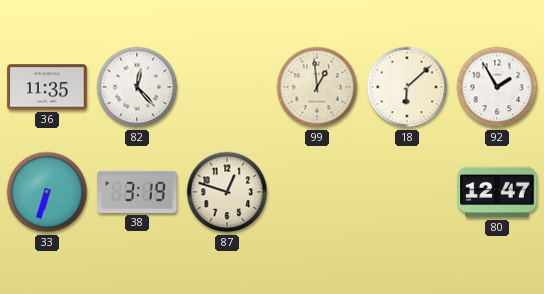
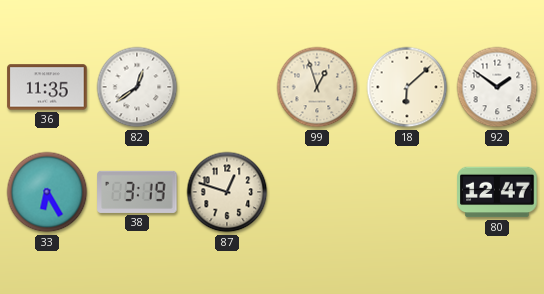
82: 12:23 -> 12:39
99: 12:59 -> 12:57
92: 1:55 -> 1:51
33: 6:33 -> 6:25
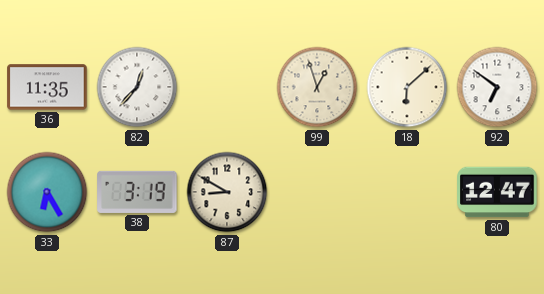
82: 12:39 -> 12:37
92: 1:51 -> 6:51
87: 12:48 -> 8:50
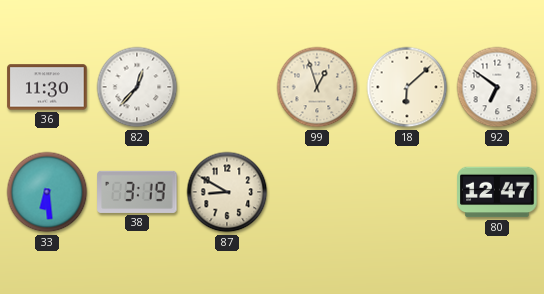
36: 11:35 -> 11:30
33: 6:25 -> 6:29
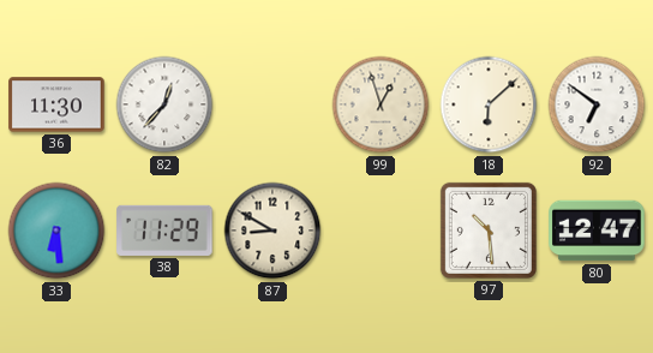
38: 3:19 -> 11:29
97: none -> 10:29
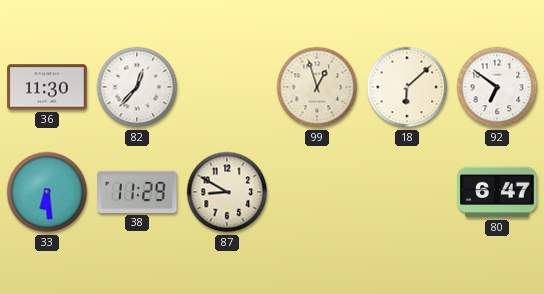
97: 10:29 -> none
80: 12:47 -> 6:47
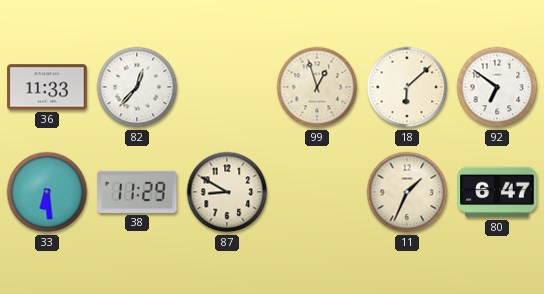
36: 11:30 -> 11:33
11: none -> 1:34
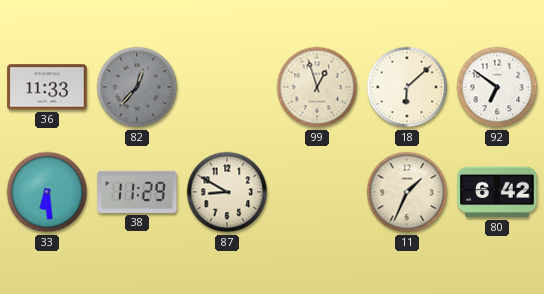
82 dial: white -> grey
80: 6:47 -> 6:42
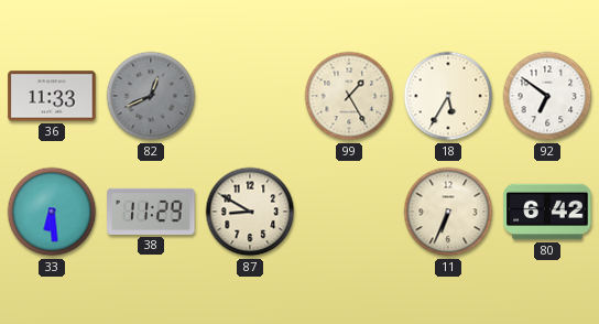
82: 12:37 -> 12:41
99: 12:57 -> 1:25
18: 6:08 -> 5:35
11: 1:34 -> 6:34
